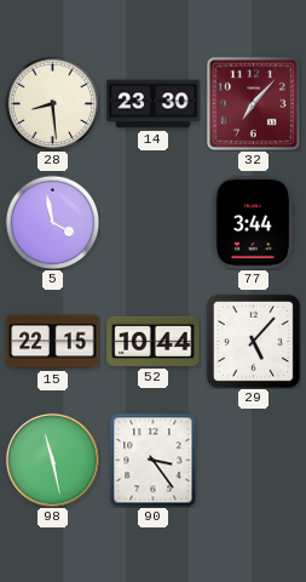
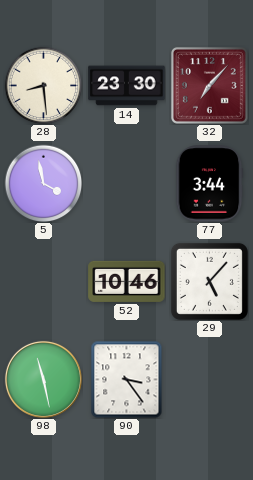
15: 22:15 -> none
52: 10:44 -> 10:46
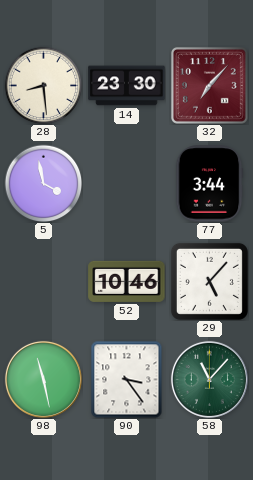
58: none -> 11:07
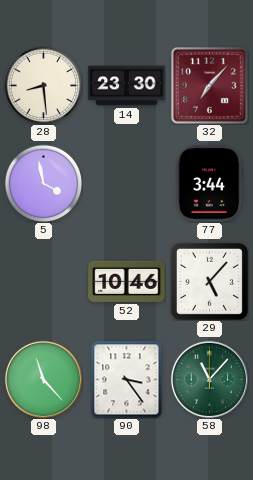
98: 11:28 -> 11:23
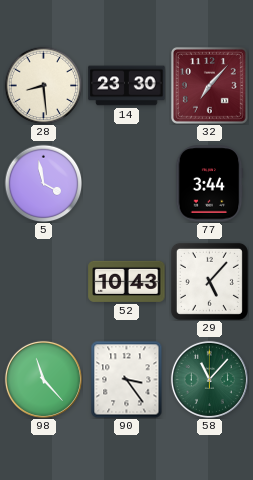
52: 10:46 -> 10:43
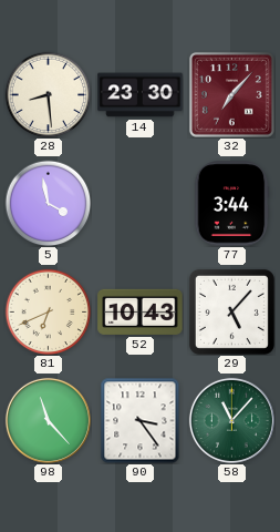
81: none -> 6:41
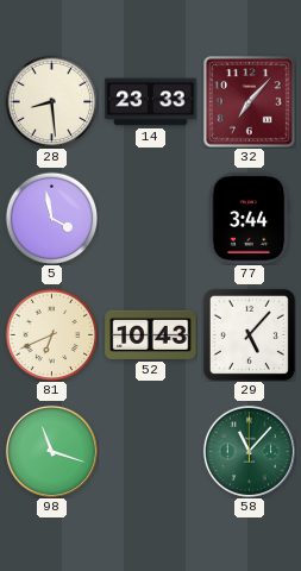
14: 23:30 -> 23:33
98: 11:23 -> 11:18
90: 3:24 -> none
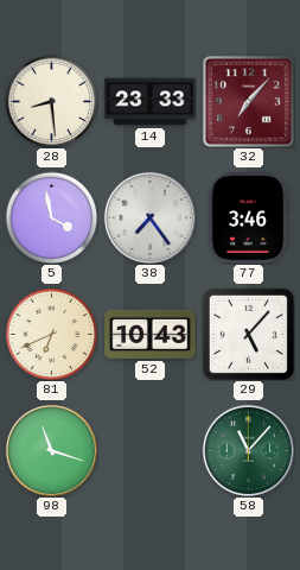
38: none -> 7:24
77: 3:44 -> 3:46
